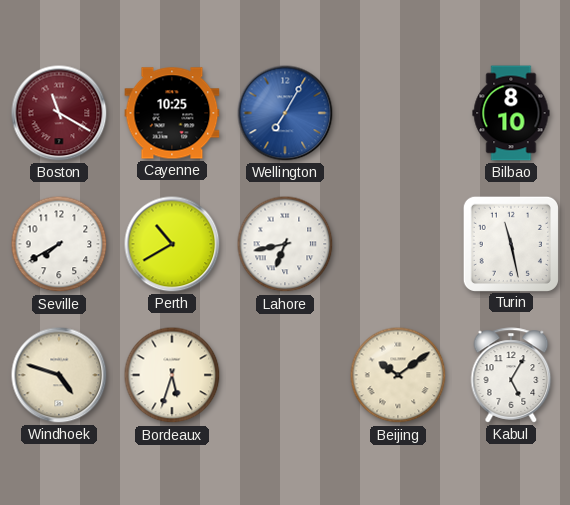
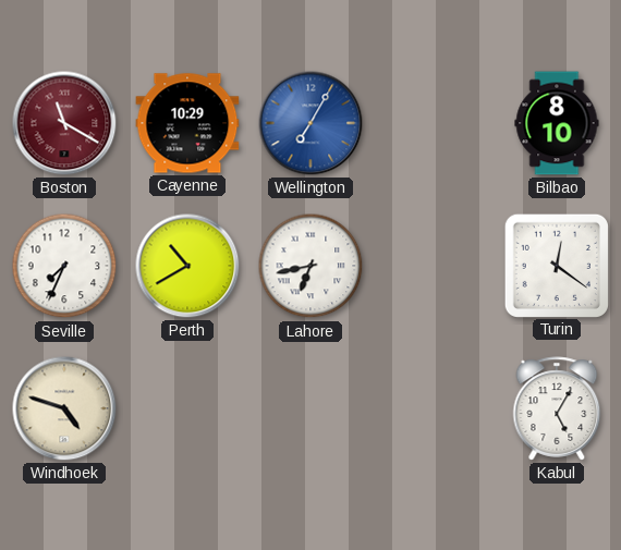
Cayenne: 10:25 -> 10:29
Seville: 7:40 -> 7:34
Turin: 11:28 -> 12:21
Bordeaux: 5:33 -> none
Beijing: 10:09 -> none
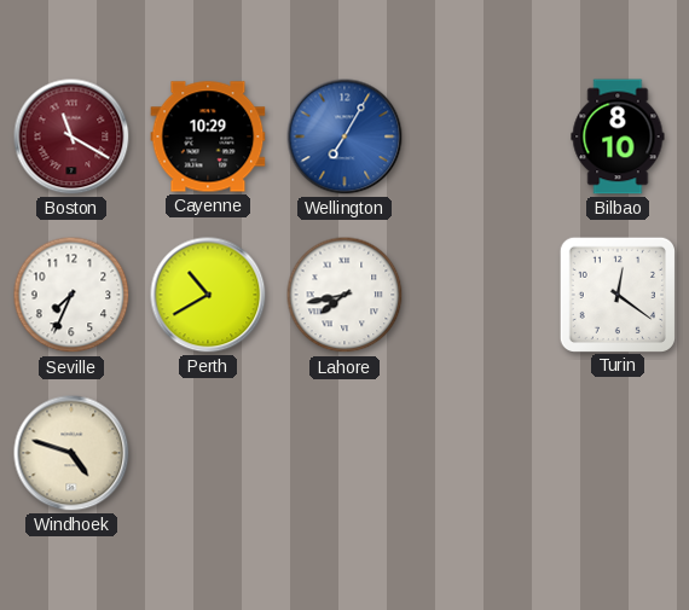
Lahore: 6:43 -> 7:43
Kabul: 5:05 -> none
